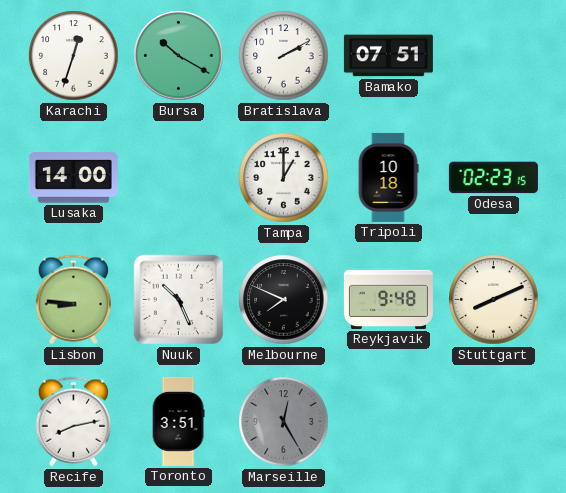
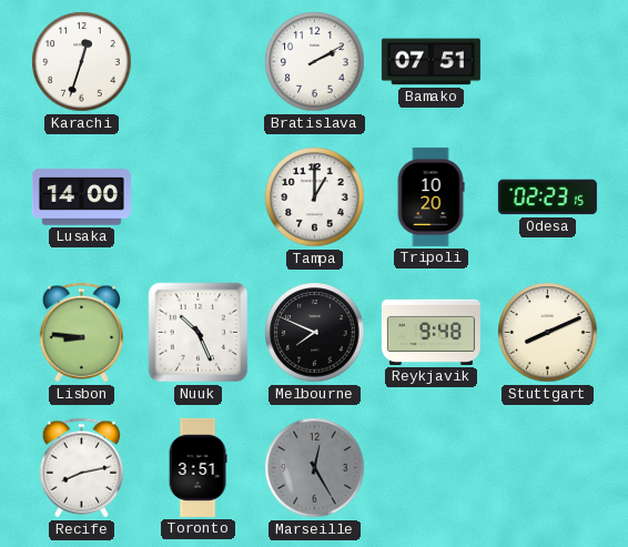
Bursa: 10:20 -> none
Tripoli: 10:18 -> 10:20
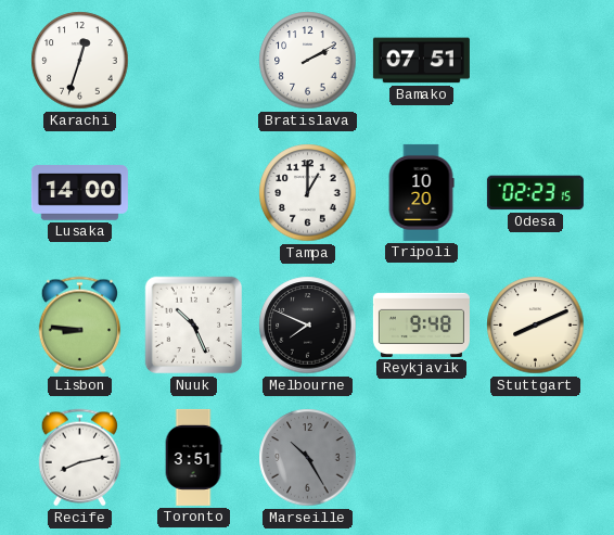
Marseille: 12:25 -> 10:25
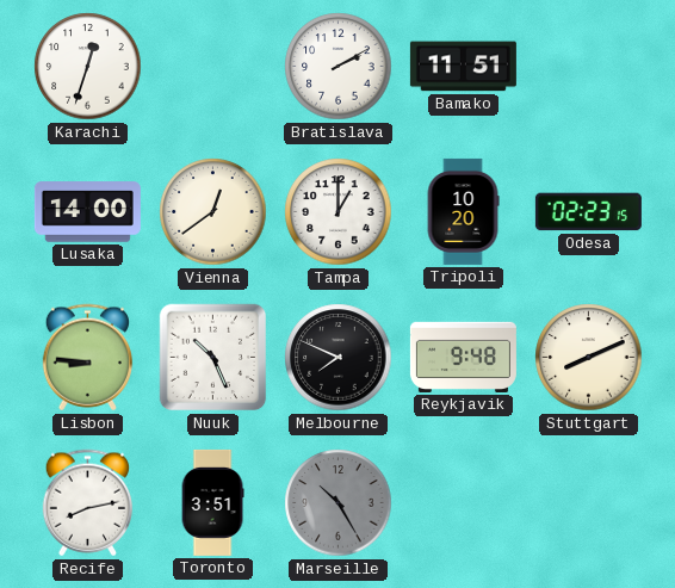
Bamako: 07:51 -> 11:51
Vienna: none -> 12:39
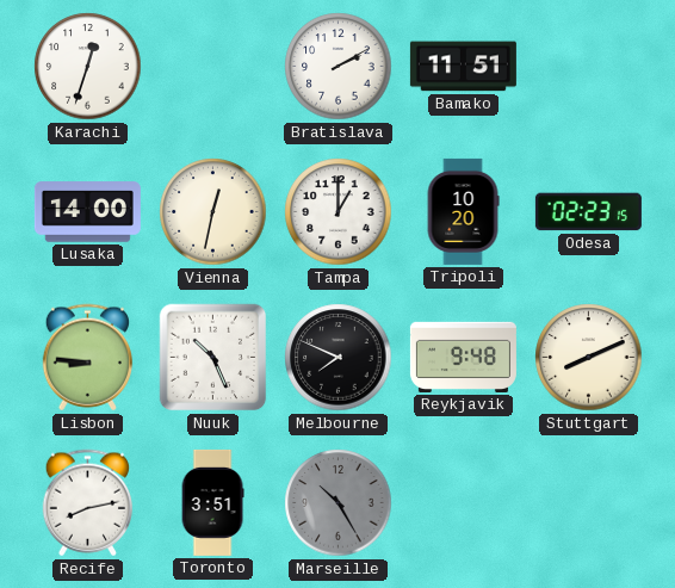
Vienna: 12:39 -> 12:32
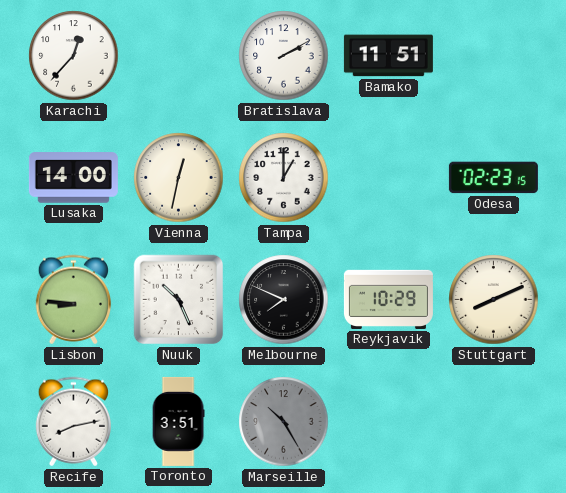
Karachi: 12:33 -> 12:37
Tripoli: 10:20 -> none
Reykjavik: 9:48 -> 10:29
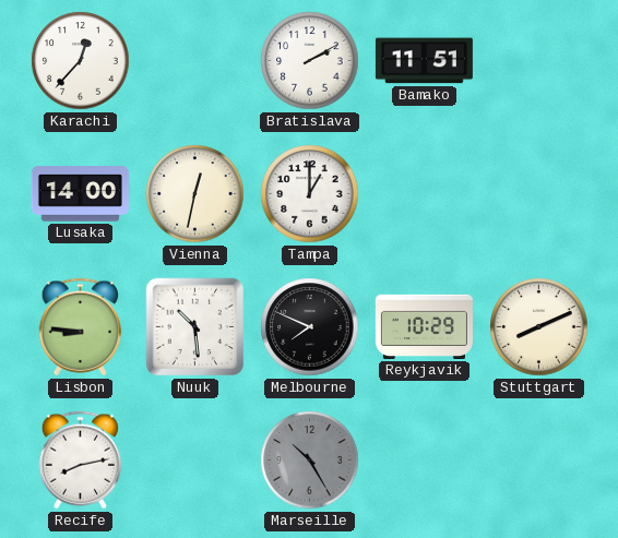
Odesa: 02:23 -> none
Nuuk: 10:26 -> 10:29
Toronto: 3:51 -> none
